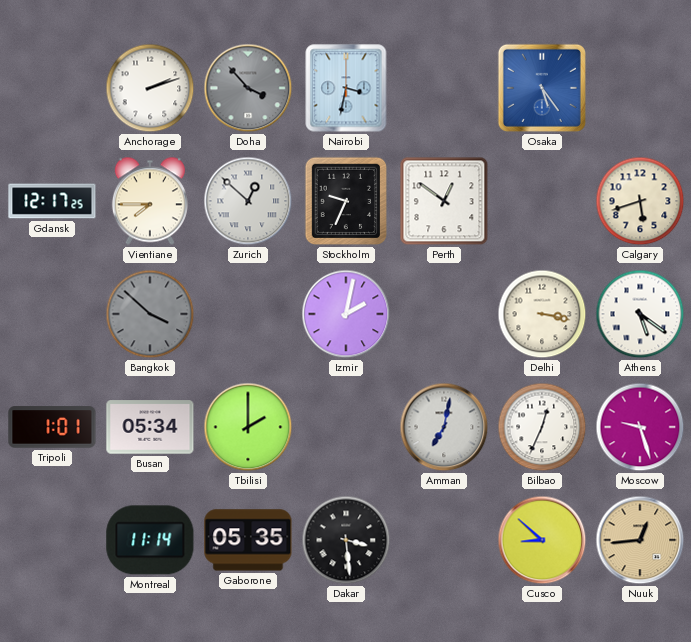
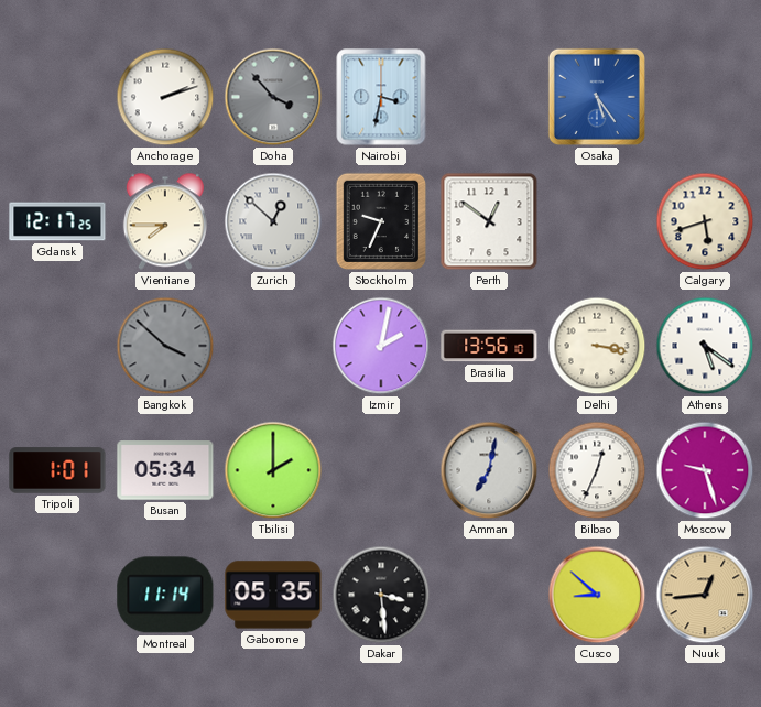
Brasilia: none -> 13:56
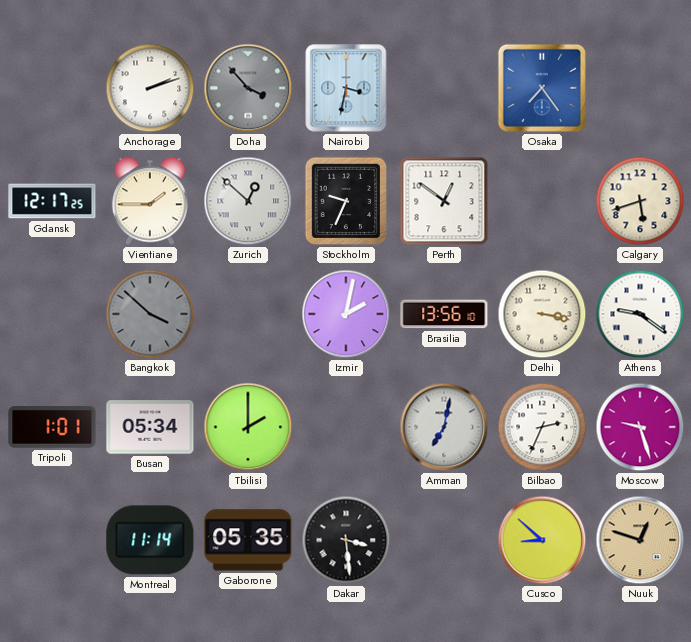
Osaka: 5:24 -> 7:24
Vientiane: 7:45 -> 1:45
Athens: 5:21 -> 9:21
Bilbao: 12:34 -> 2:34
Nuuk: 12:44 -> 12:48
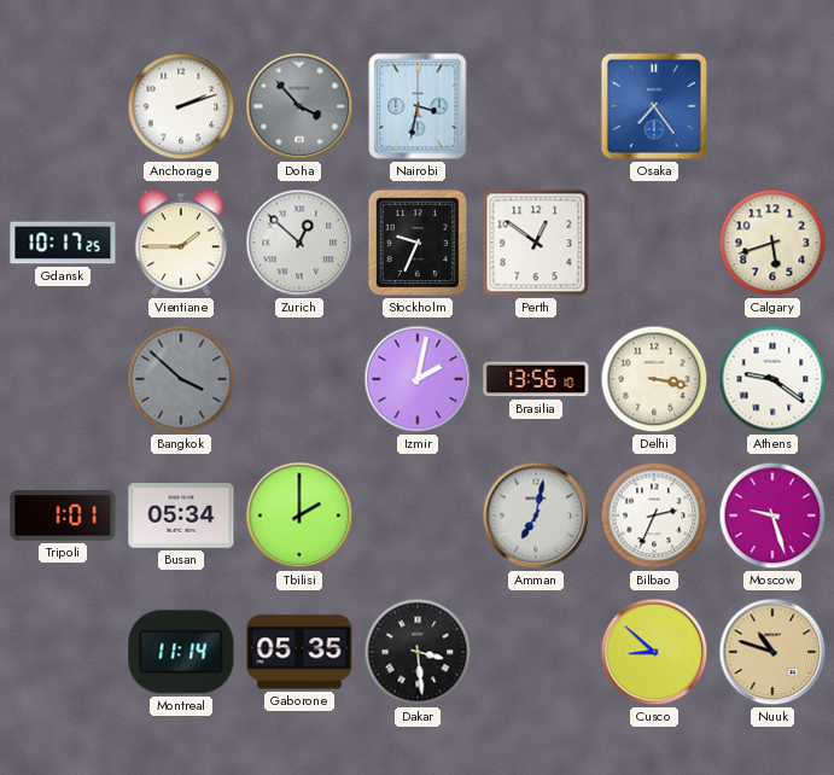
Gdansk: 12:17 -> 10:17
Nuuk: 12:48 -> 10:48
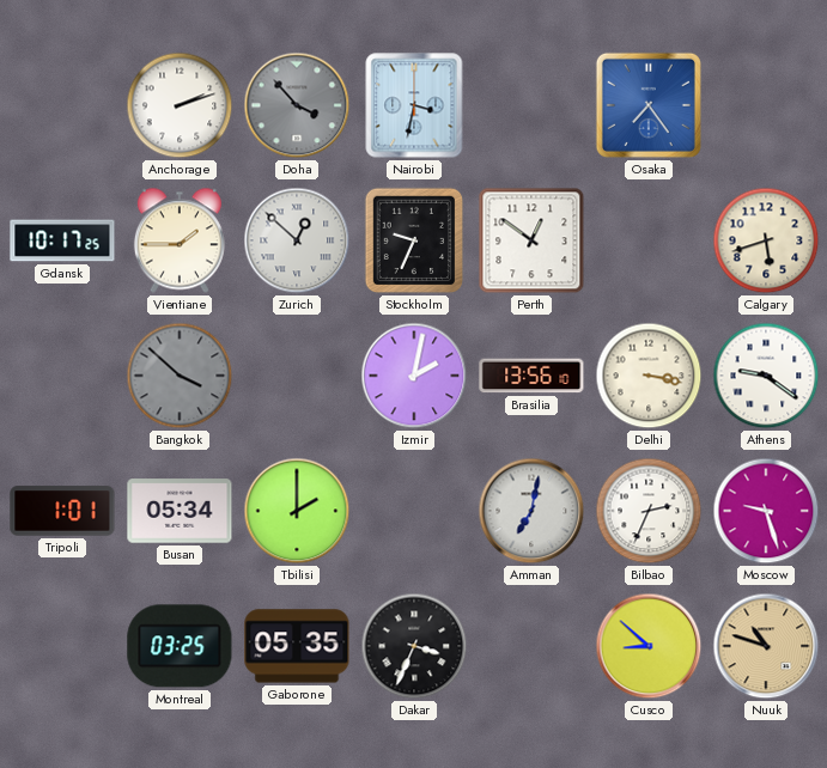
Montreal: 11:14 -> 03:25
Dakar: 3:29 -> 3:34
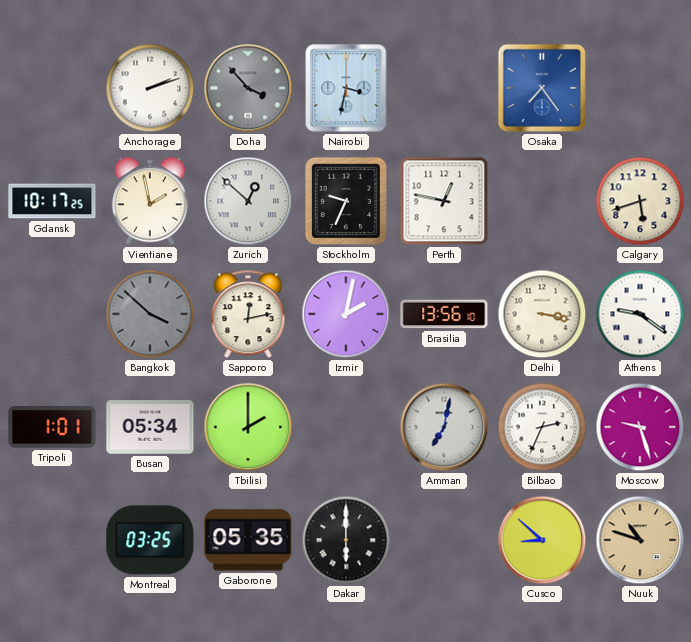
Vientiane: 1:45 -> 1:58
Perth: 12:51 -> 12:47
Sapporo: none -> 12:13
Dakar: 3:34 -> 6:00
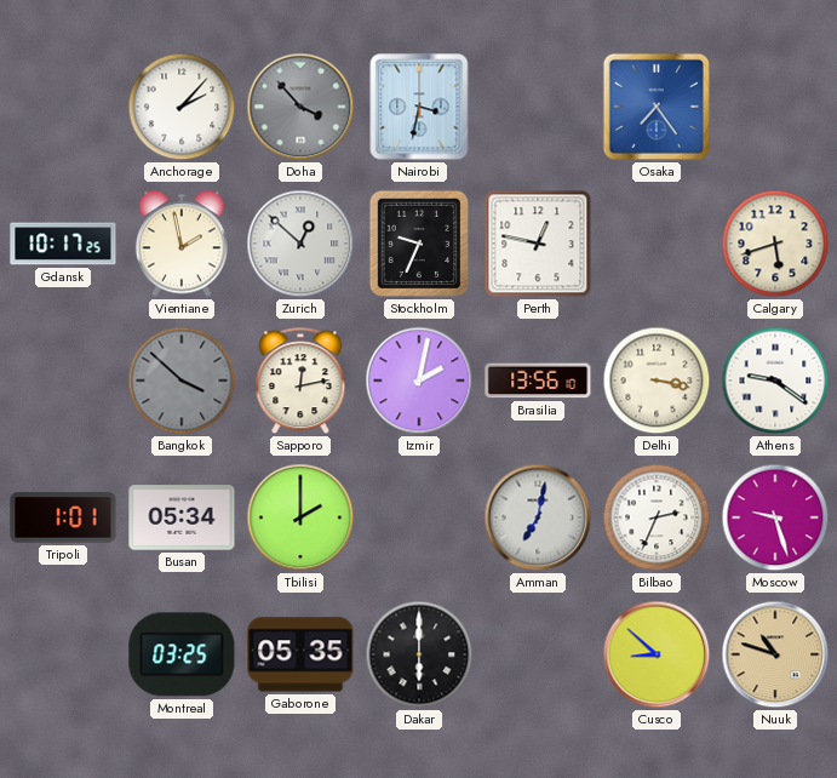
Anchorage: 2:12 -> 2:07
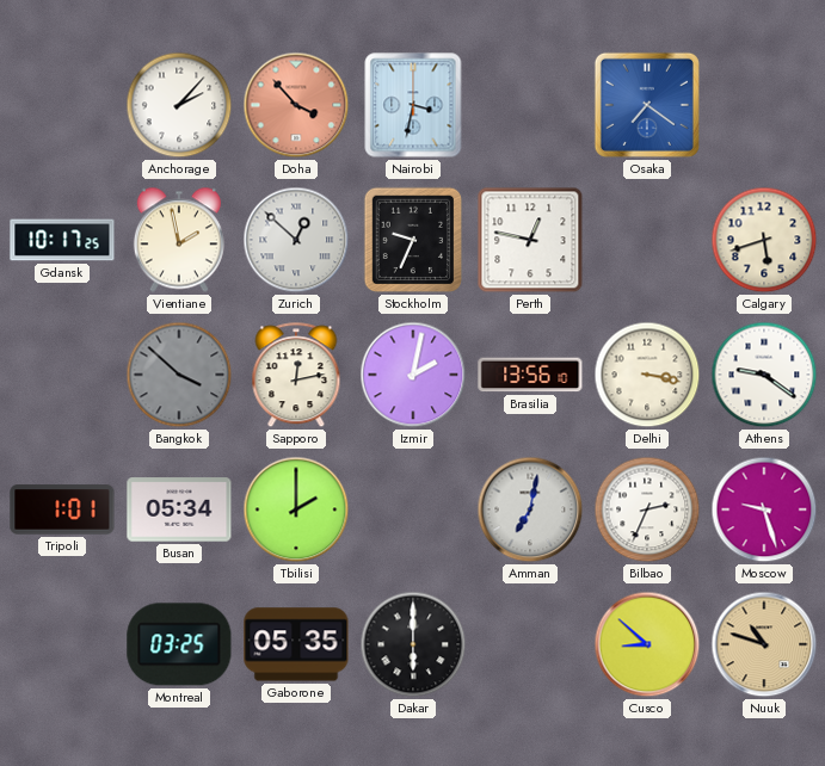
Doha dial: grey -> salmon
Osaka: 7:24 -> 7:21
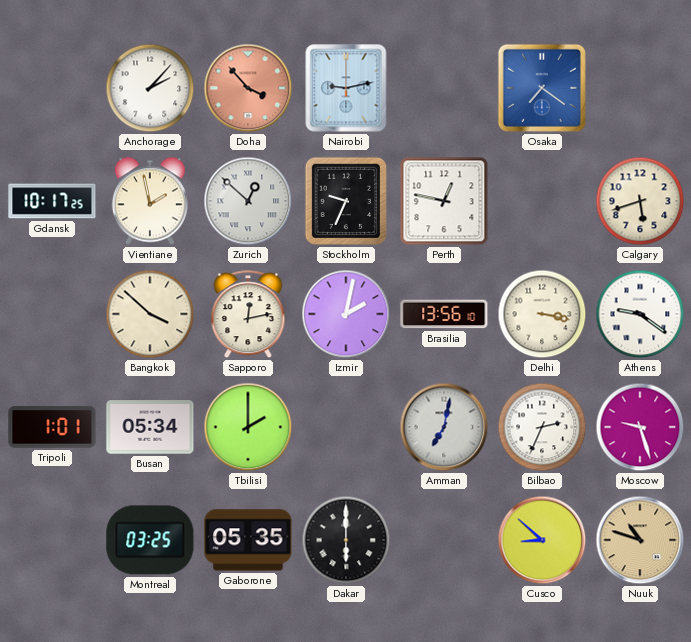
Nairobi: 3:32 -> 9:13
Bangkok dial: grey -> cream
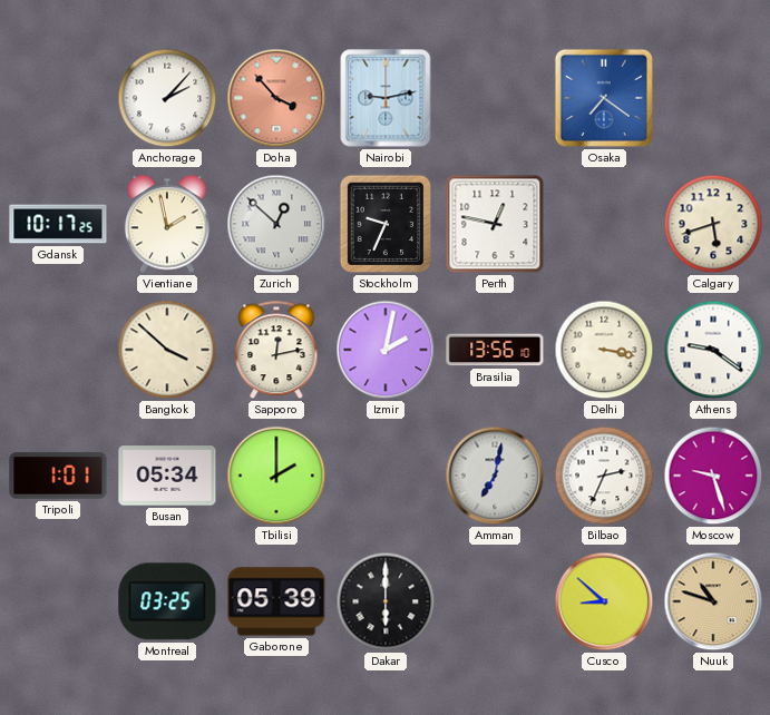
Gaborone: 05:35 -> 05:39
